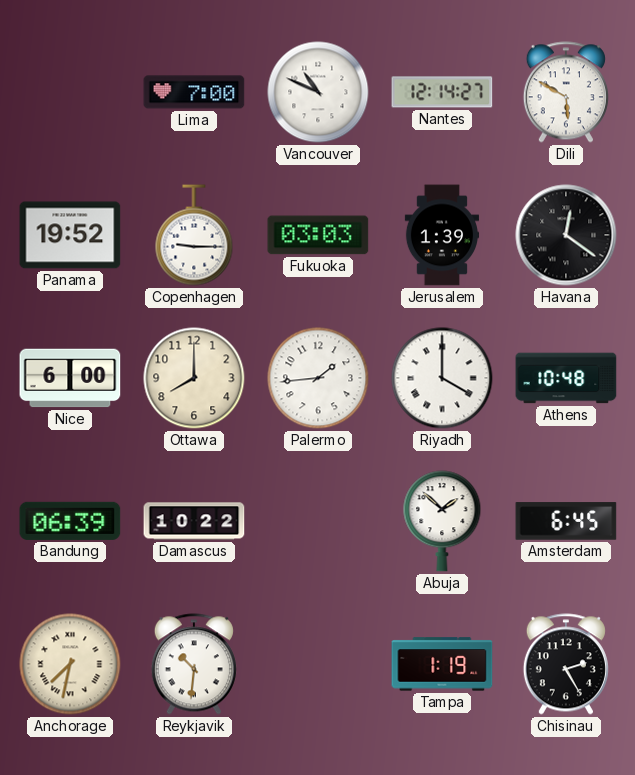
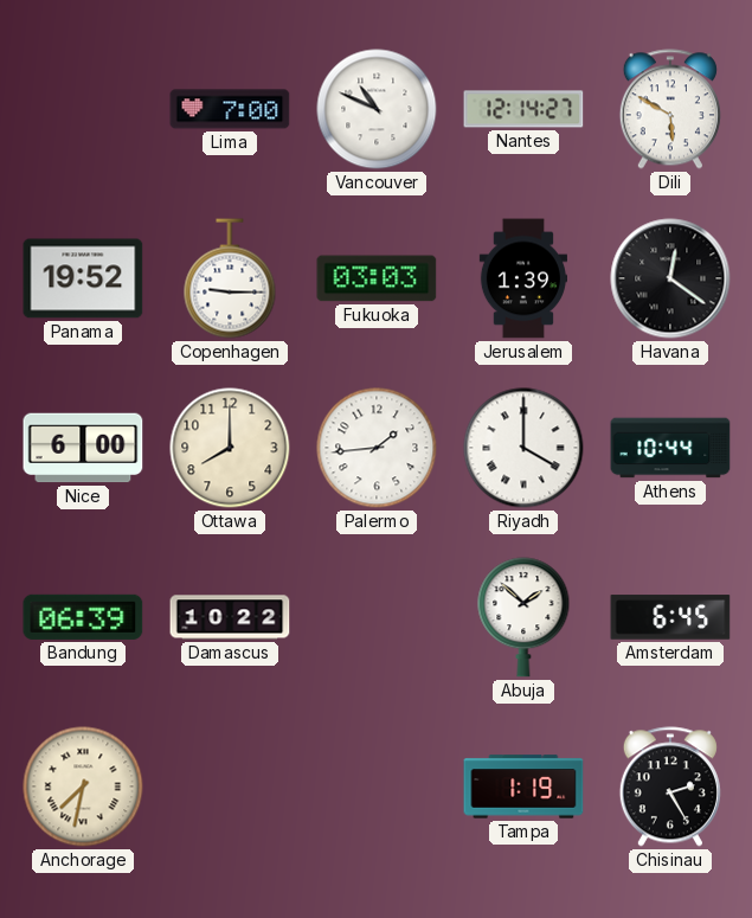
Athens: 10:48 -> 10:44
Reykjavik: 10:31 -> none
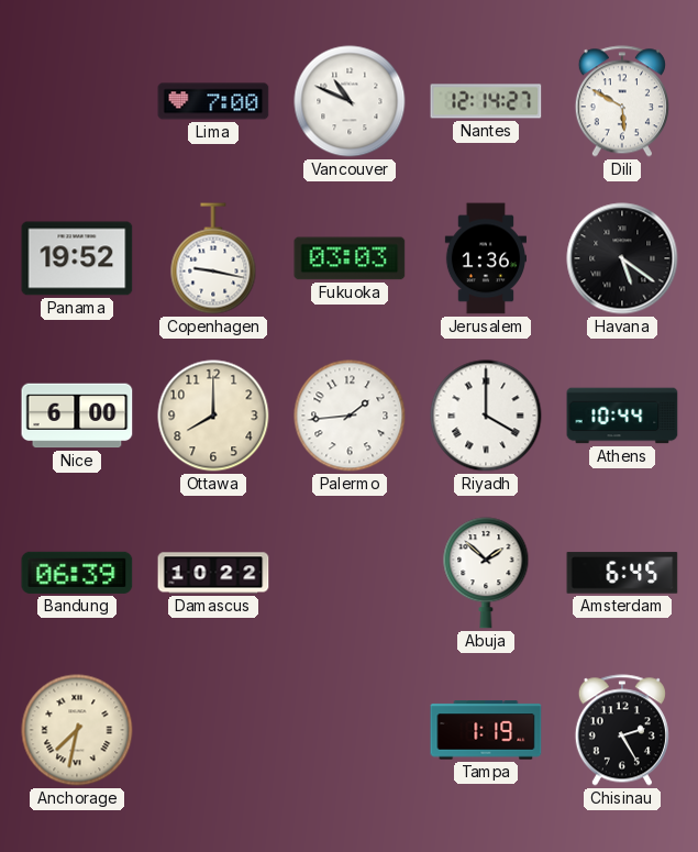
Copenhagen: 9:15 -> 9:17
Jerusalem: 1:39 -> 1:36
Havana: 12:21 -> 5:21
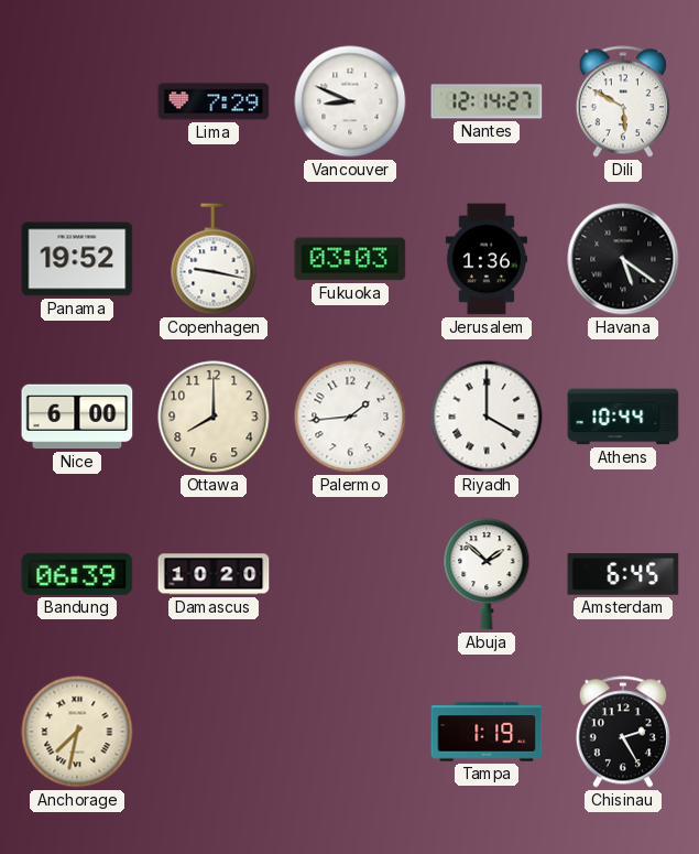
Lima: 7:00 -> 7:29
Vancouver: 10:49 -> 8:49
Damascus: 10:22 -> 10:20
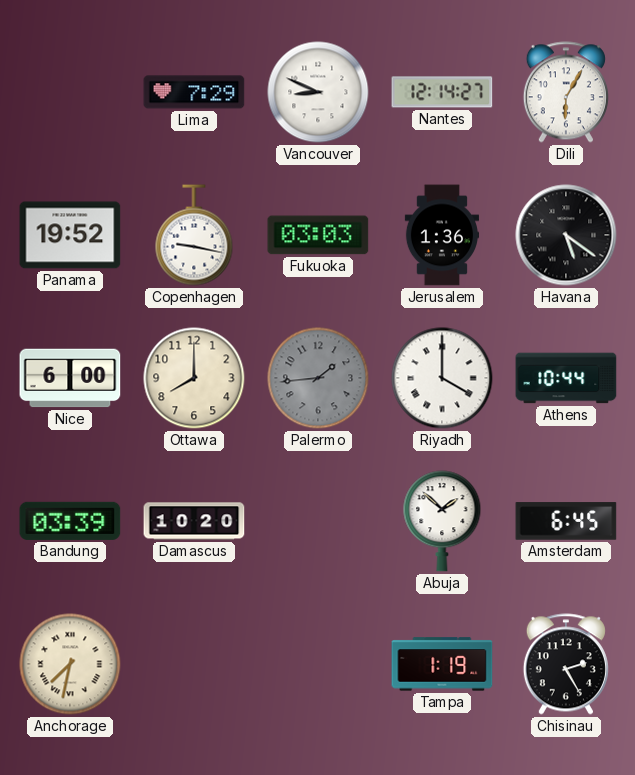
Dili: 5:50 -> 6:05
Palermo dial: white -> grey
Bandung: 06:39 -> 03:39
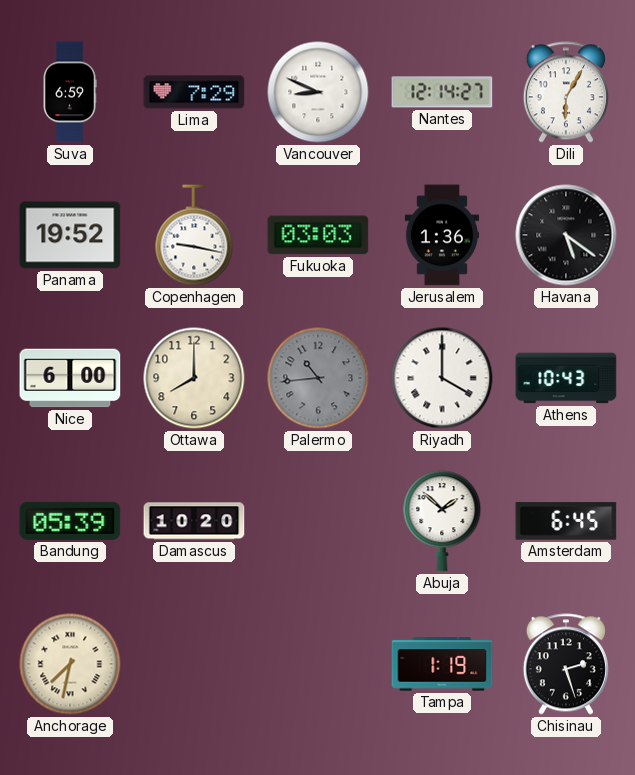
Suva: none -> 6:59
Palermo: 1:44 -> 10:44
Athens: 10:44 -> 10:43
Bandung: 03:39 -> 05:39
Chisinau: 2:25 -> 2:27
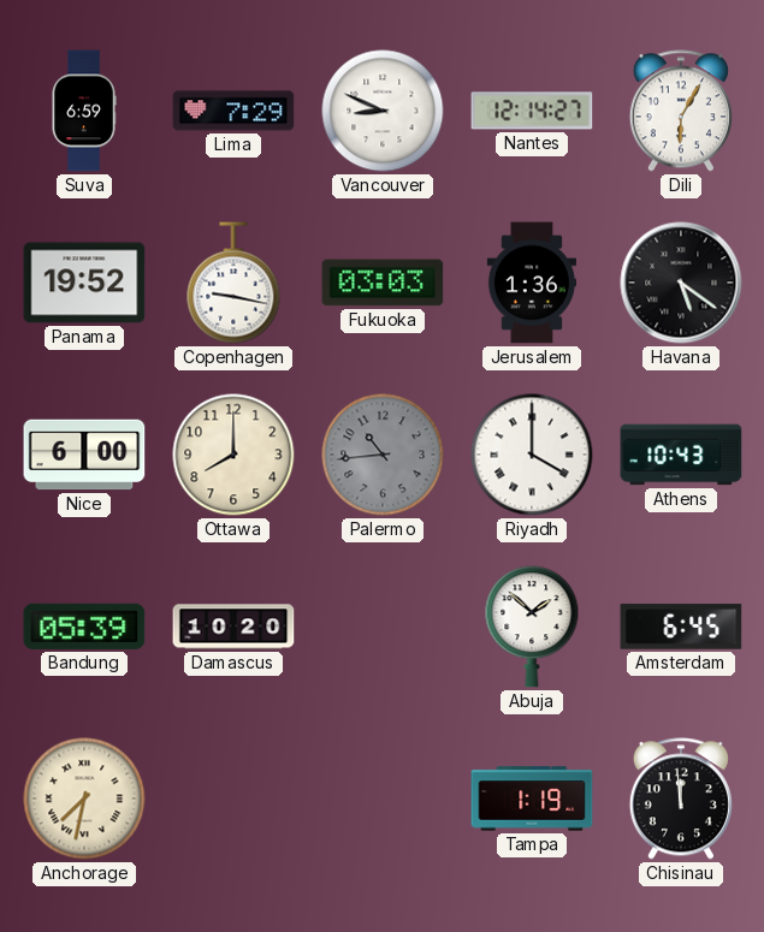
Chisinau: 2:27 -> 11:59
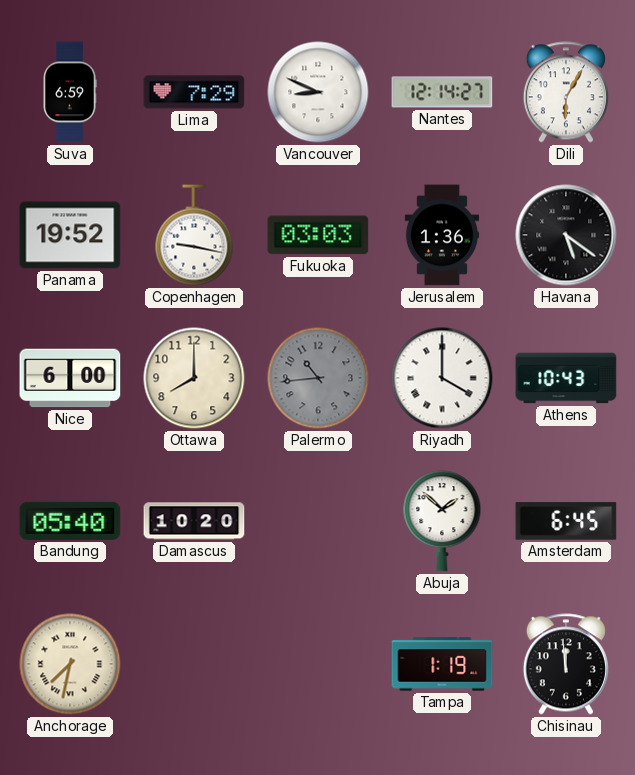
Bandung: 05:39 -> 05:40
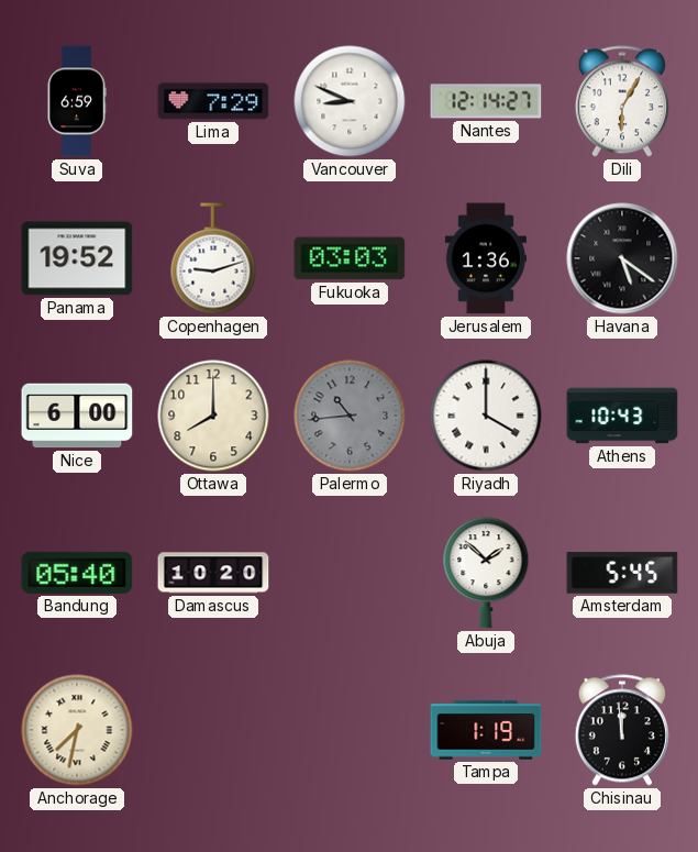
Copenhagen: 9:17 -> 9:12
Amsterdam: 6:45 -> 5:45
